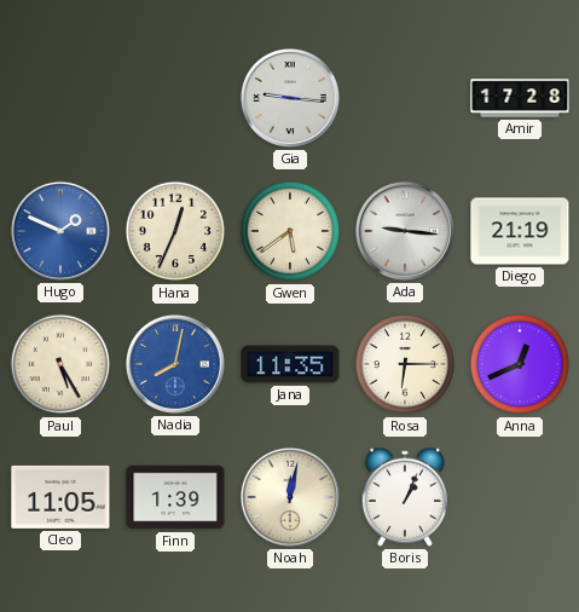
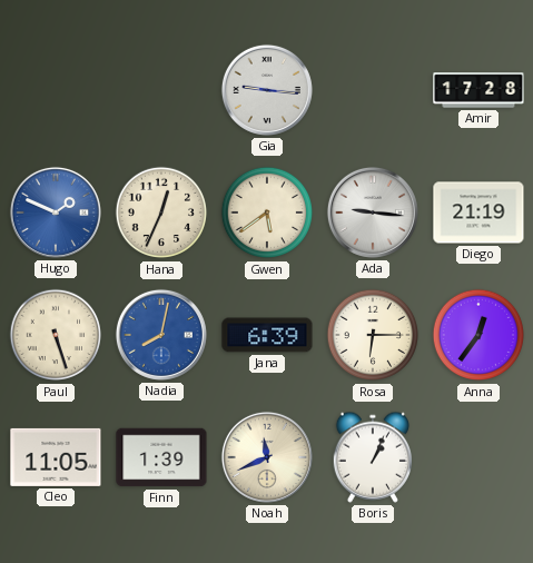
Paul: 5:25 -> 5:27
Jana: 11:35 -> 6:39
Anna: 12:41 -> 12:36
Noah: 12:02 -> 11:41
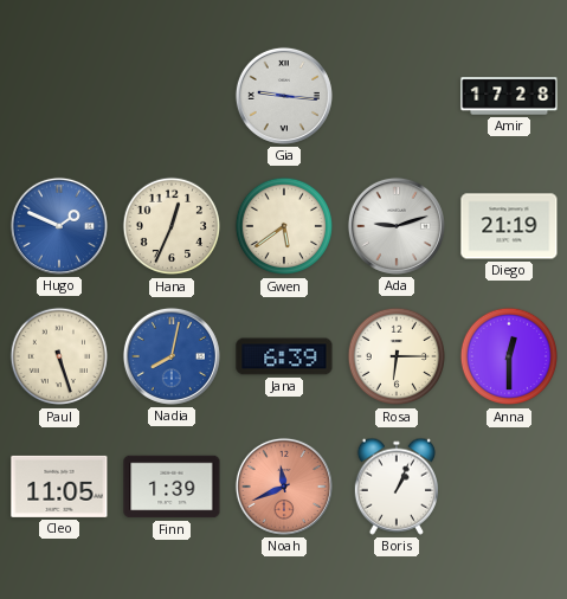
Ada: 9:16 -> 9:12
Anna: 12:36 -> 12:30
Noah dial: cream -> salmon
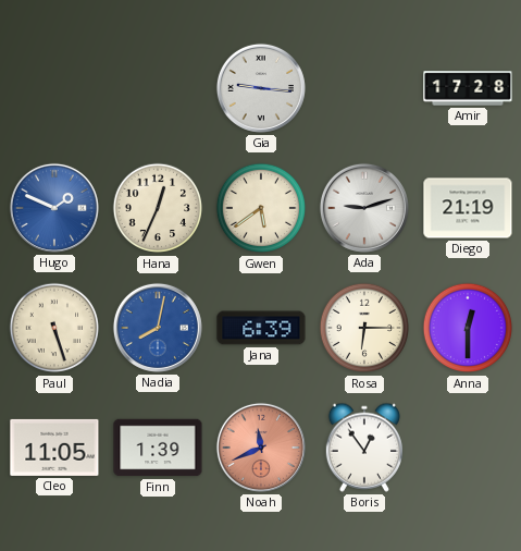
Boris: 1:04 -> 12:54
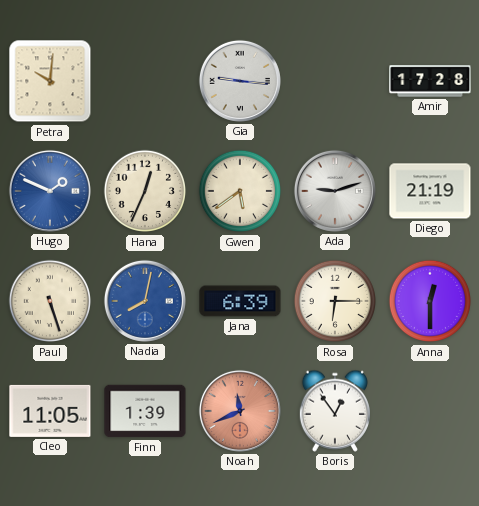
Petra: none -> 10:01
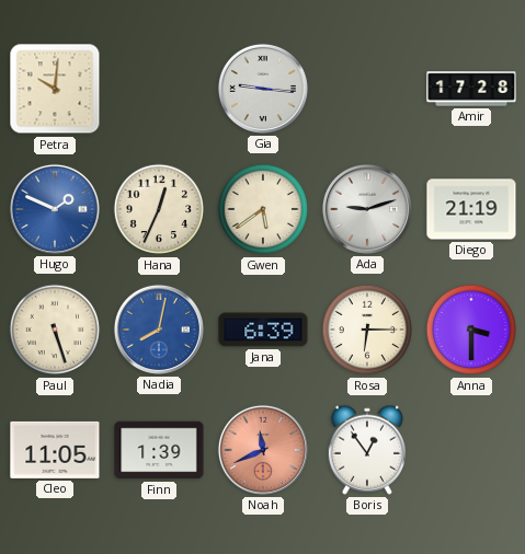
Anna: 12:30 -> 3:30
